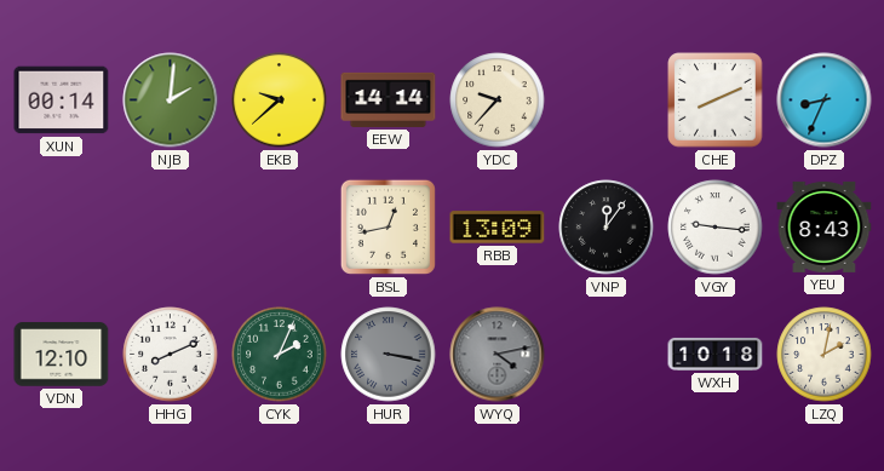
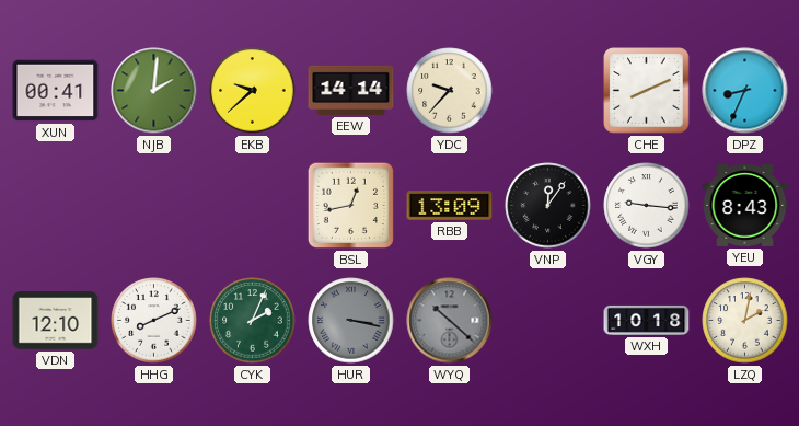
XUN: 00:14 -> 00:41
WYQ: 4:13 -> 10:22
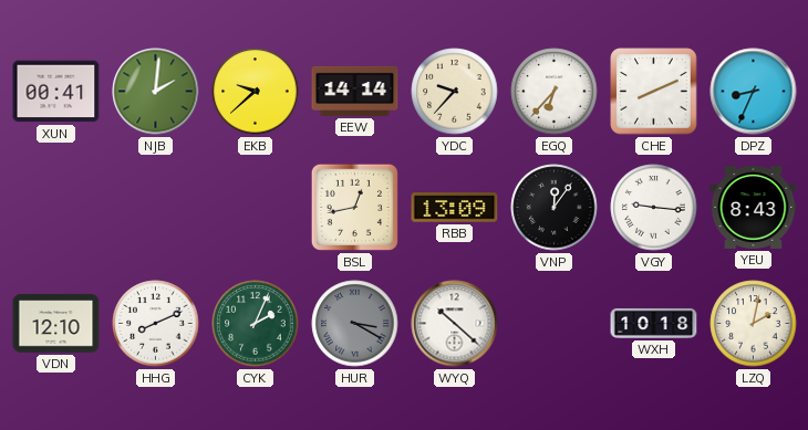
EGQ: none -> 6:37
HUR: 3:17 -> 3:20
WYQ dial: grey -> white
